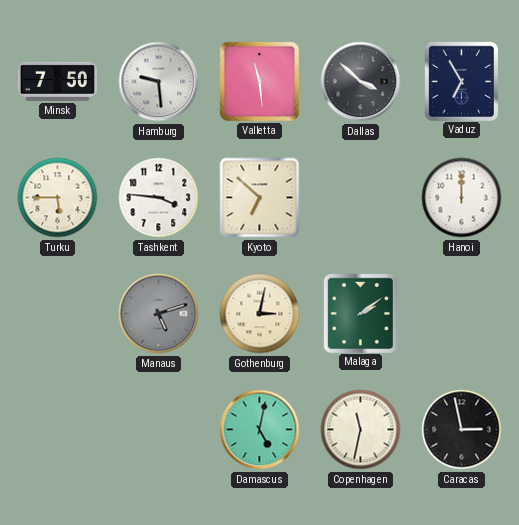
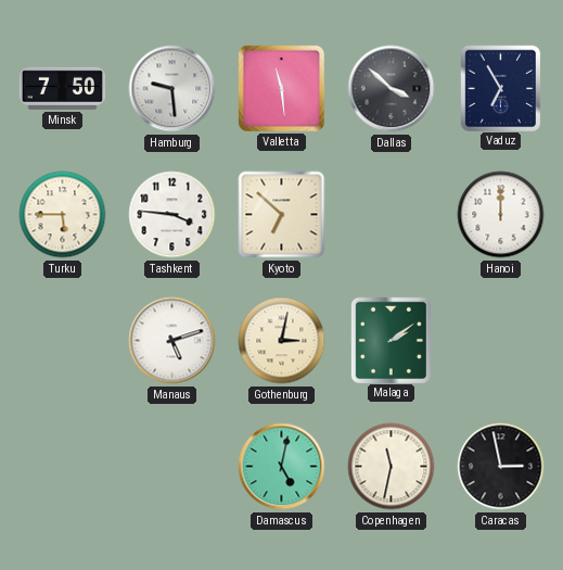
Manaus dial: grey -> white
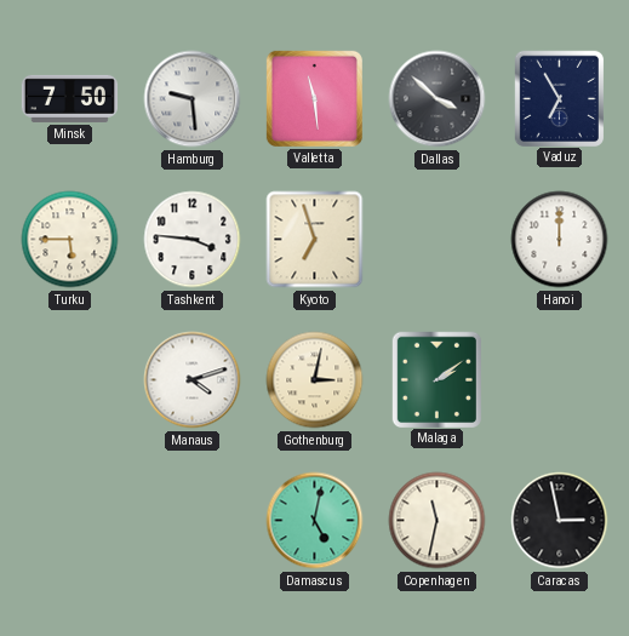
Kyoto: 6:52 -> 6:57
Manaus: 5:12 -> 4:12
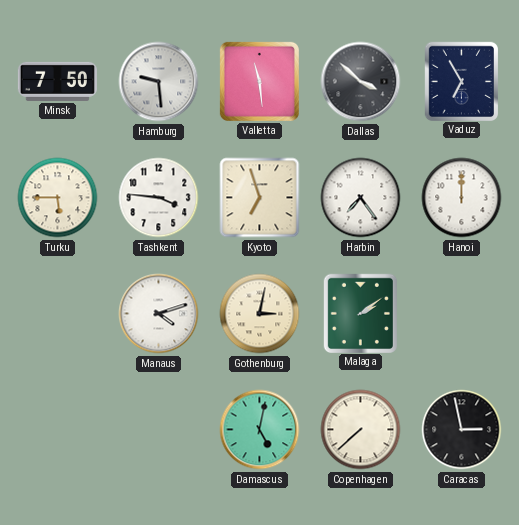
Harbin: none -> 7:24
Copenhagen: 11:32 -> 7:38
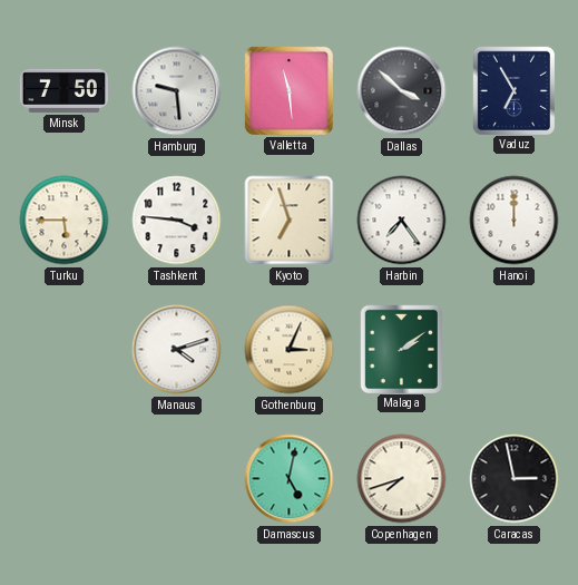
Gothenburg: 3:02 -> 3:04
Copenhagen: 7:38 -> 7:42
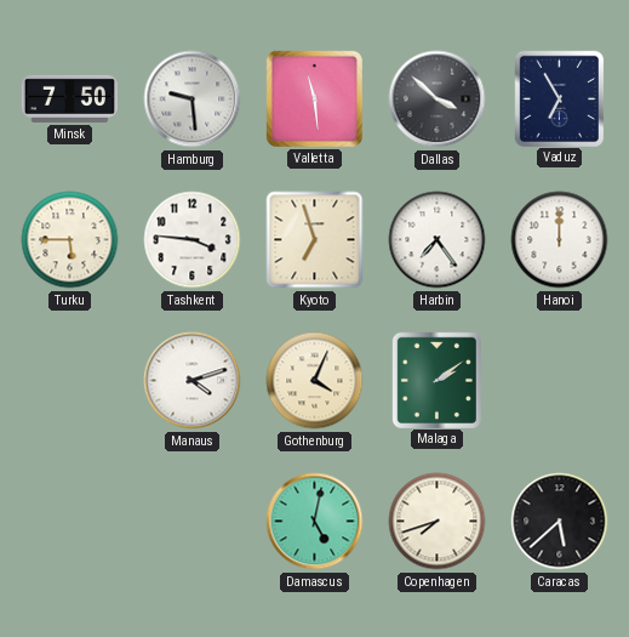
Gothenburg: 3:04 -> 4:04
Caracas: 2:58 -> 5:38
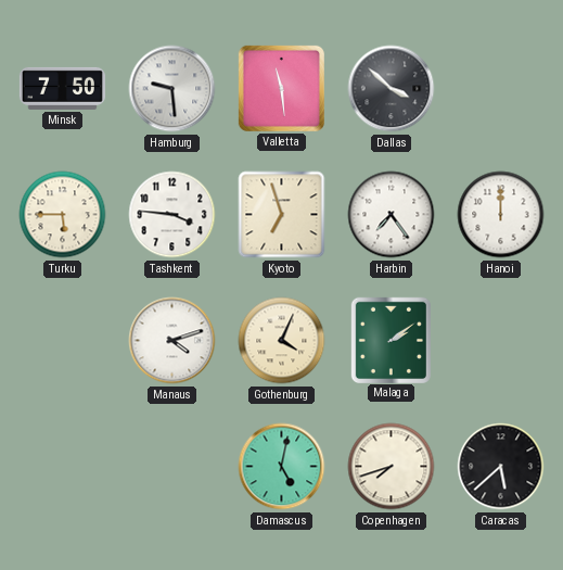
Vaduz: 6:55 -> none
